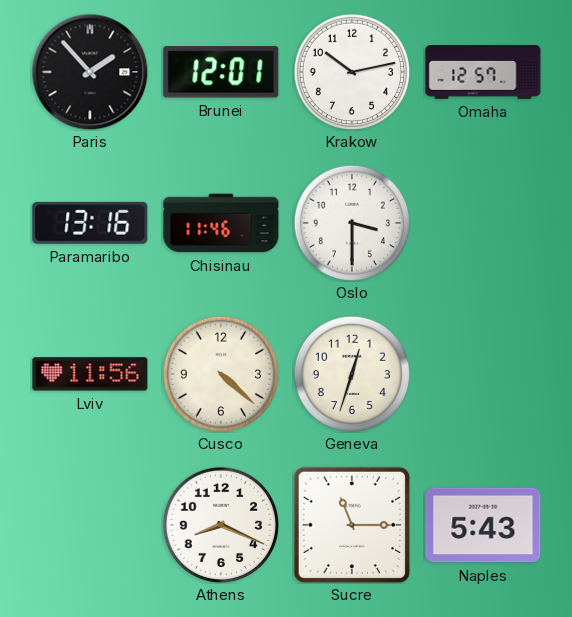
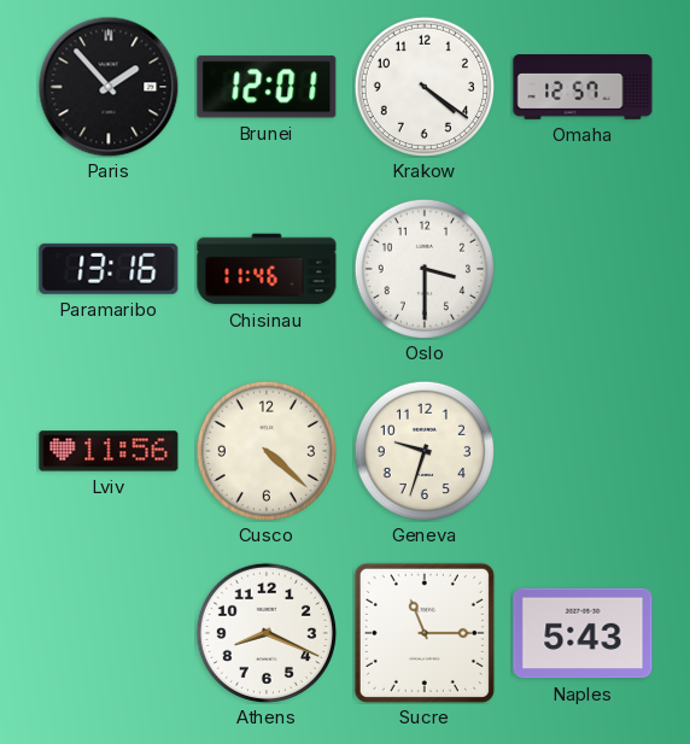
Krakow: 10:13 -> 4:21
Geneva: 12:33 -> 9:33
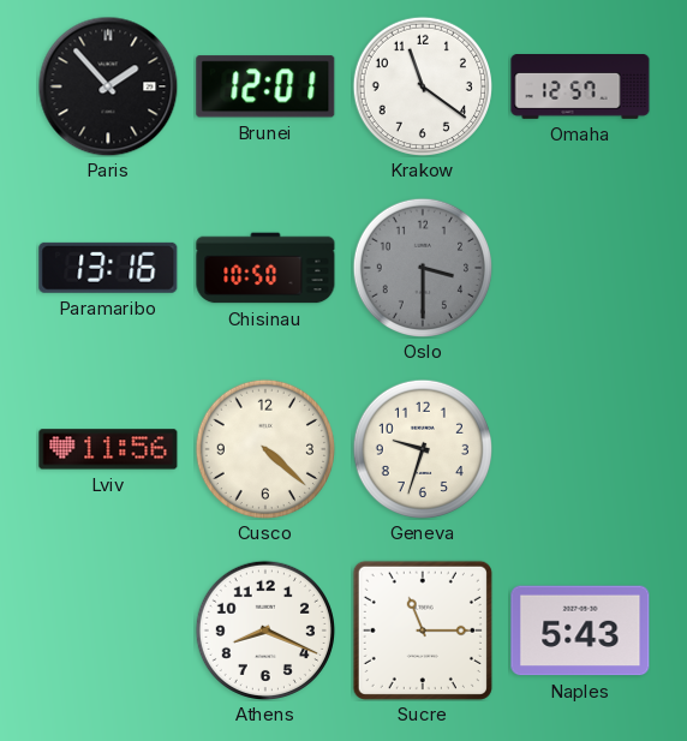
Krakow: 4:21 -> 11:21
Chisinau: 11:46 -> 10:50
Oslo dial: white -> grey
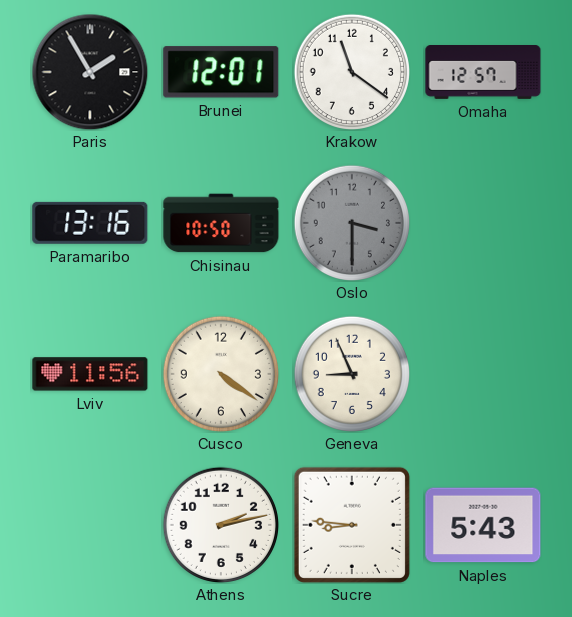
Paris: 1:53 -> 1:55
Cusco: 4:22 -> 4:21
Geneva: 9:33 -> 8:56
Athens: 8:19 -> 2:13
Sucre: 11:15 -> 8:46
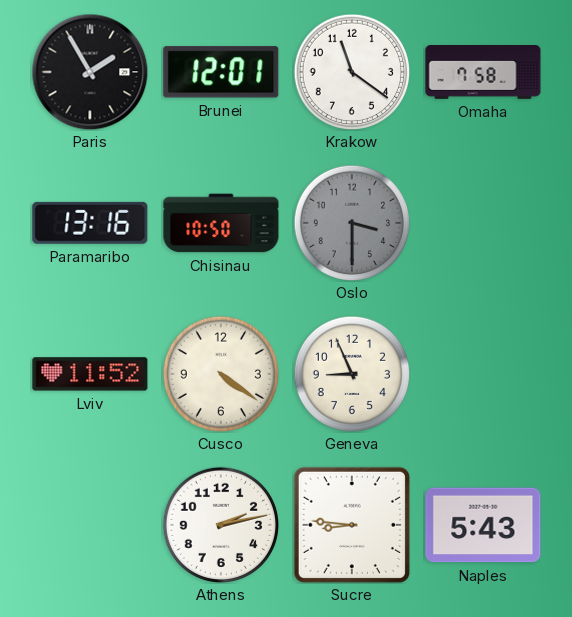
Omaha: 12:57 -> 7:58
Lviv: 11:56 -> 11:52
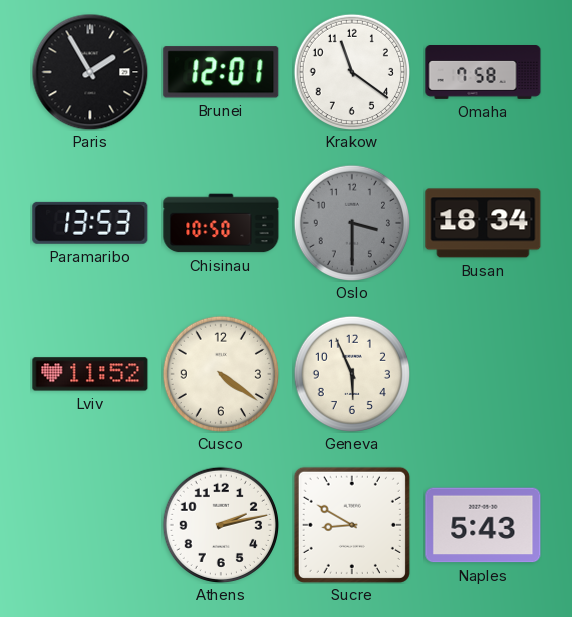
Paramaribo: 13:16 -> 13:53
Busan: none -> 18:34
Geneva: 8:56 -> 5:56
Sucre: 8:46 -> 8:50
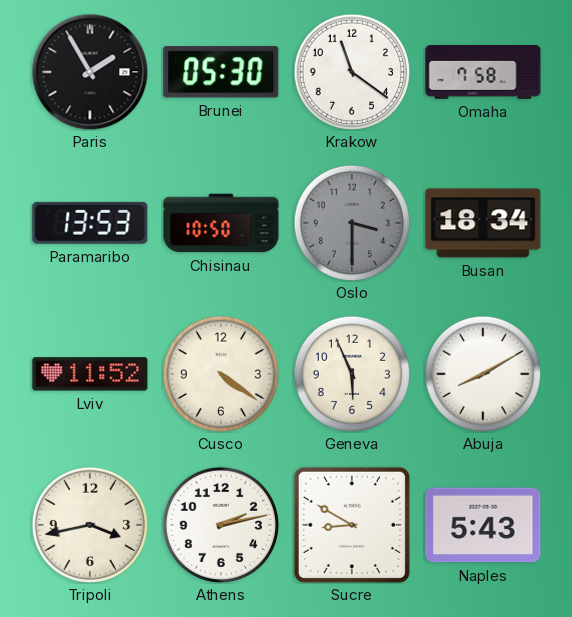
Brunei: 12:01 -> 05:30
Abuja: none -> 8:10
Tripoli: none -> 3:43
